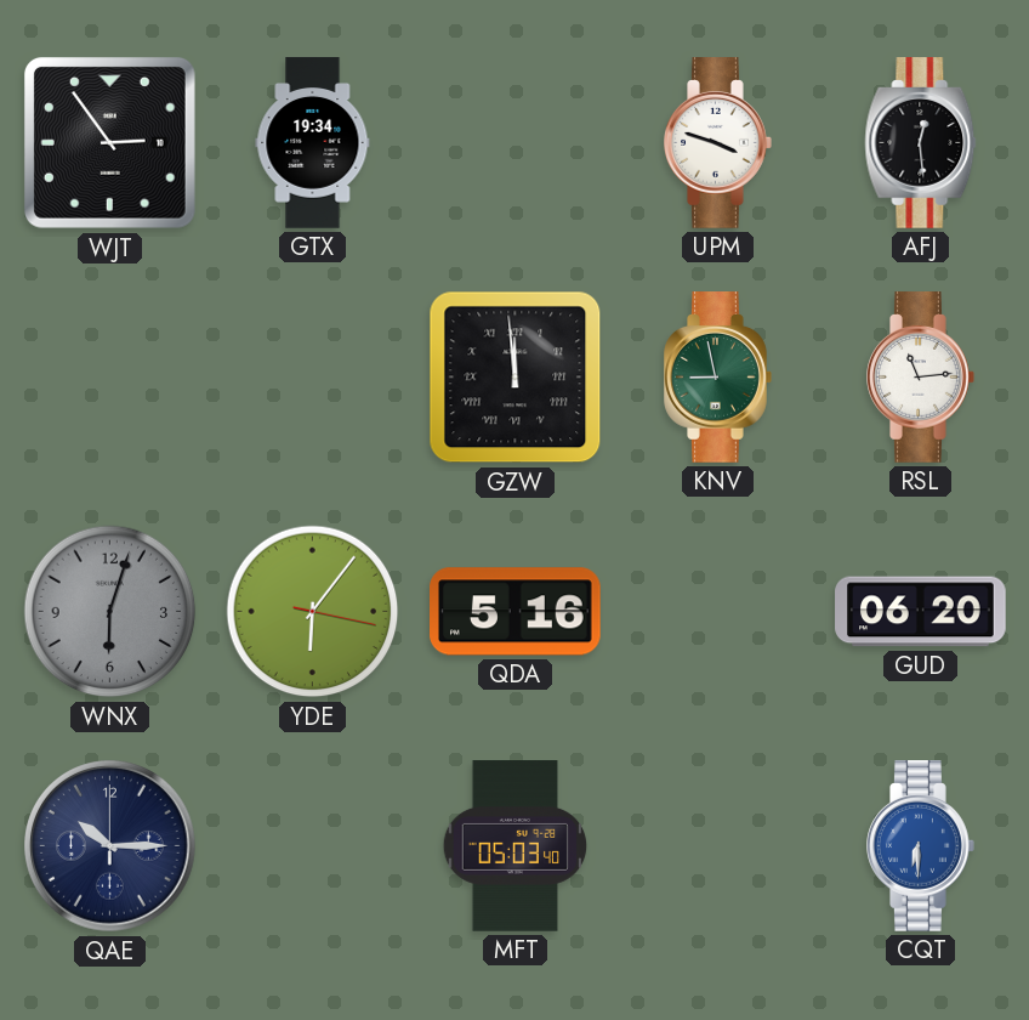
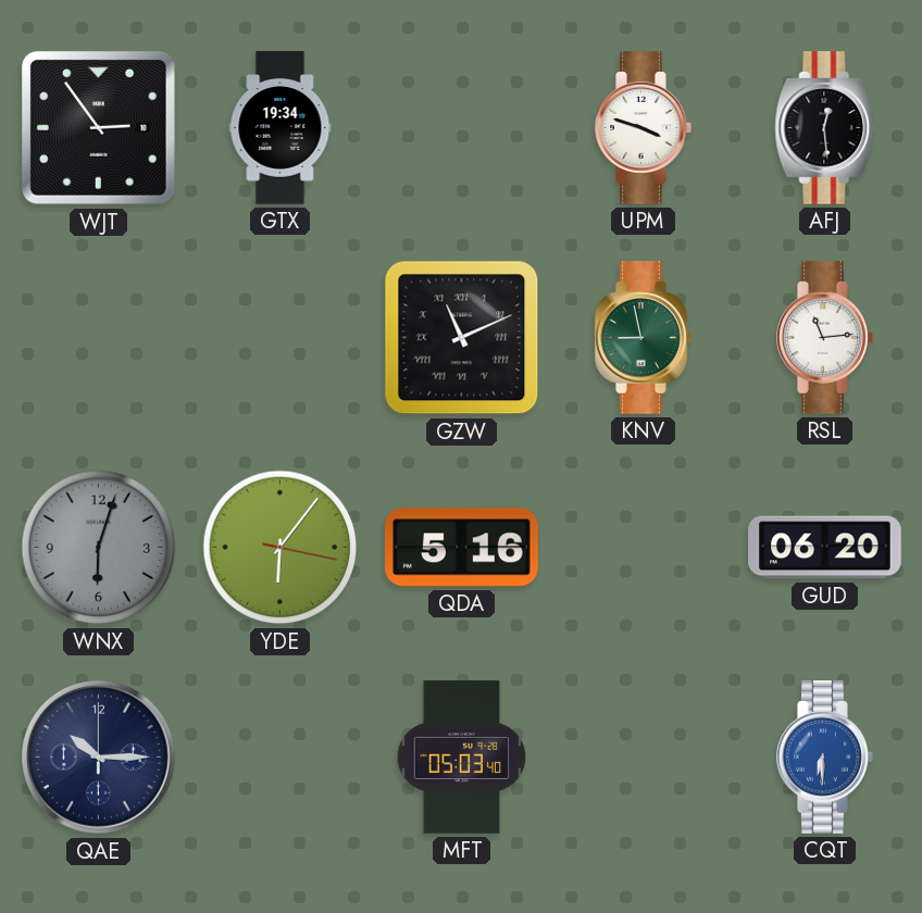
GZW: 11:59 -> 11:11
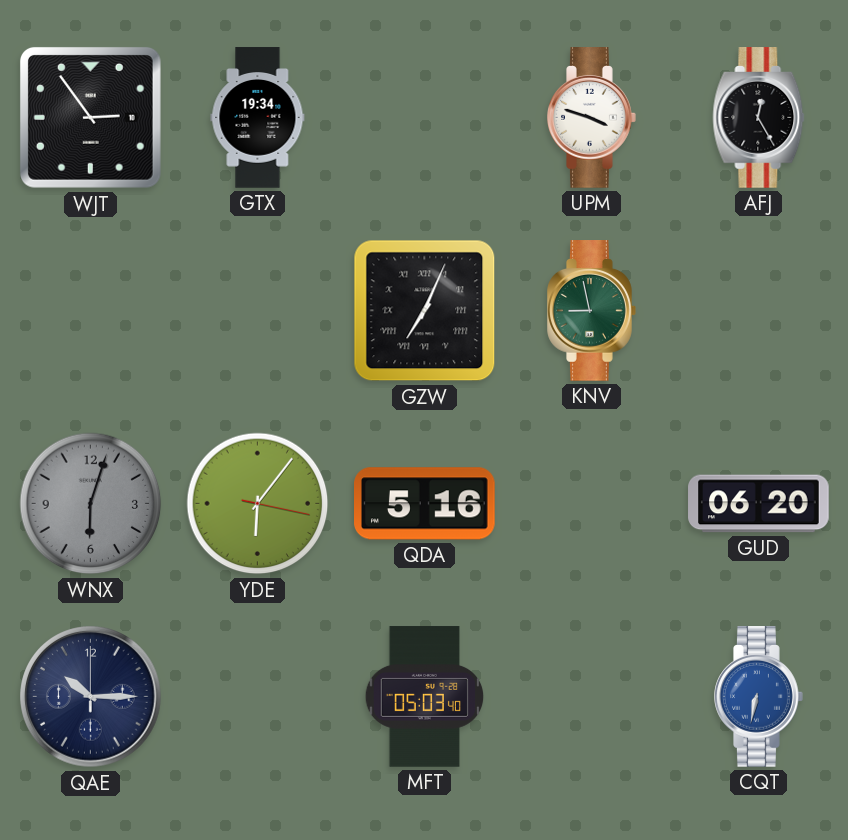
AFJ: 12:29 -> 12:25
GZW: 11:11 -> 7:04
RSL: 11:14 -> none
CQT: 6:30 -> 6:32
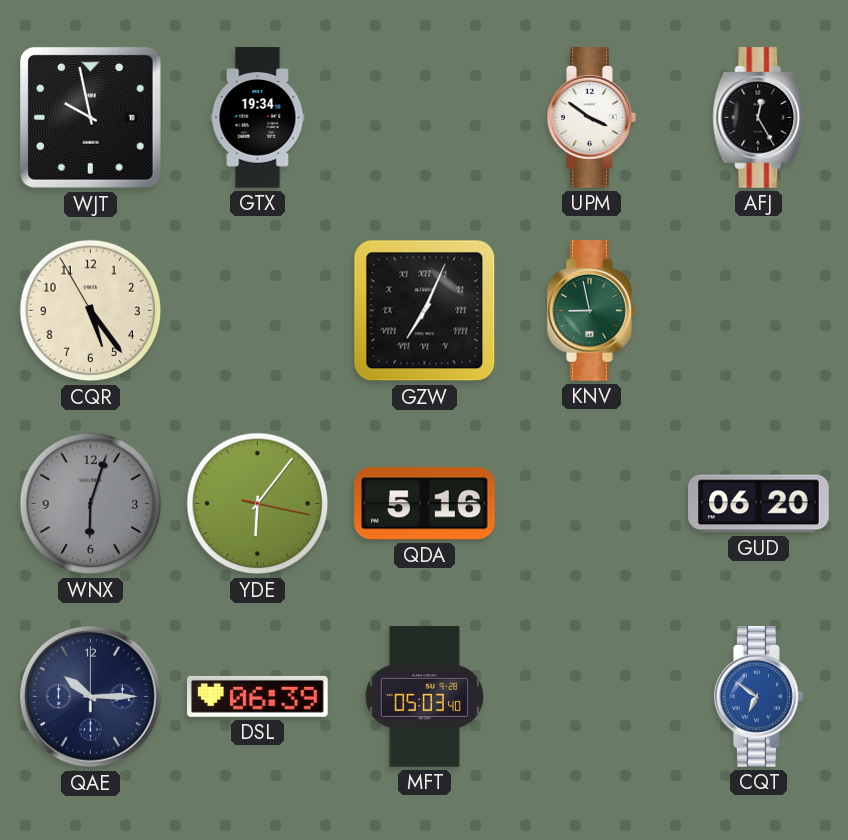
WJT: 2:54 -> 9:58
UPM: 3:48 -> 3:51
CQR: none -> 5:23
DSL: none -> 06:39
CQT: 6:32 -> 6:51
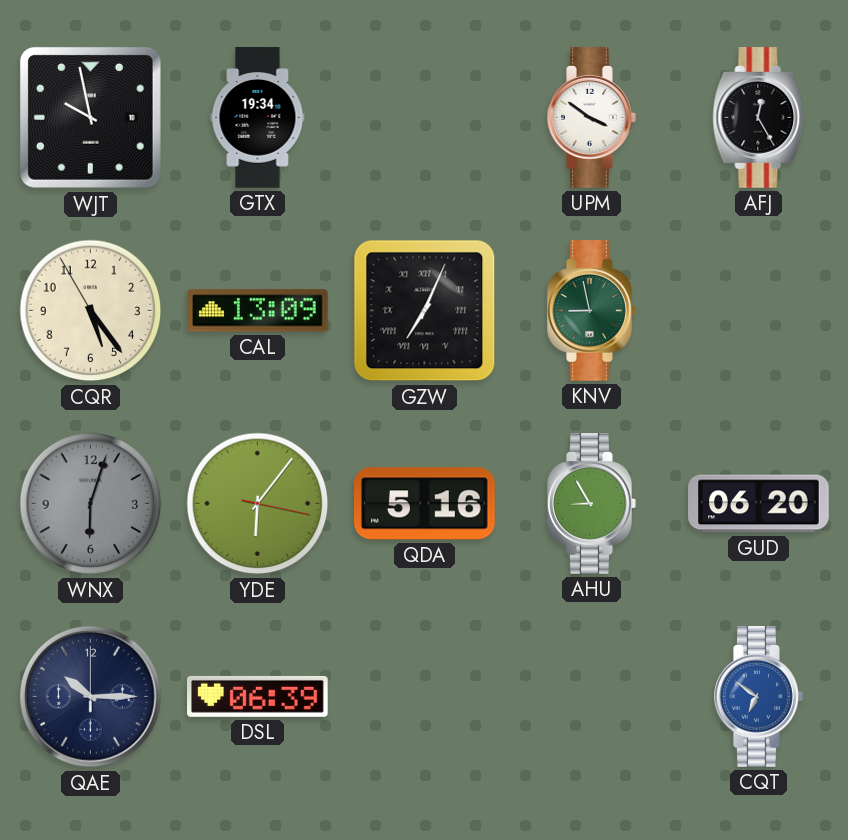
CAL: none -> 13:09
AHU: none -> 8:55
MFT: 05:03 -> none
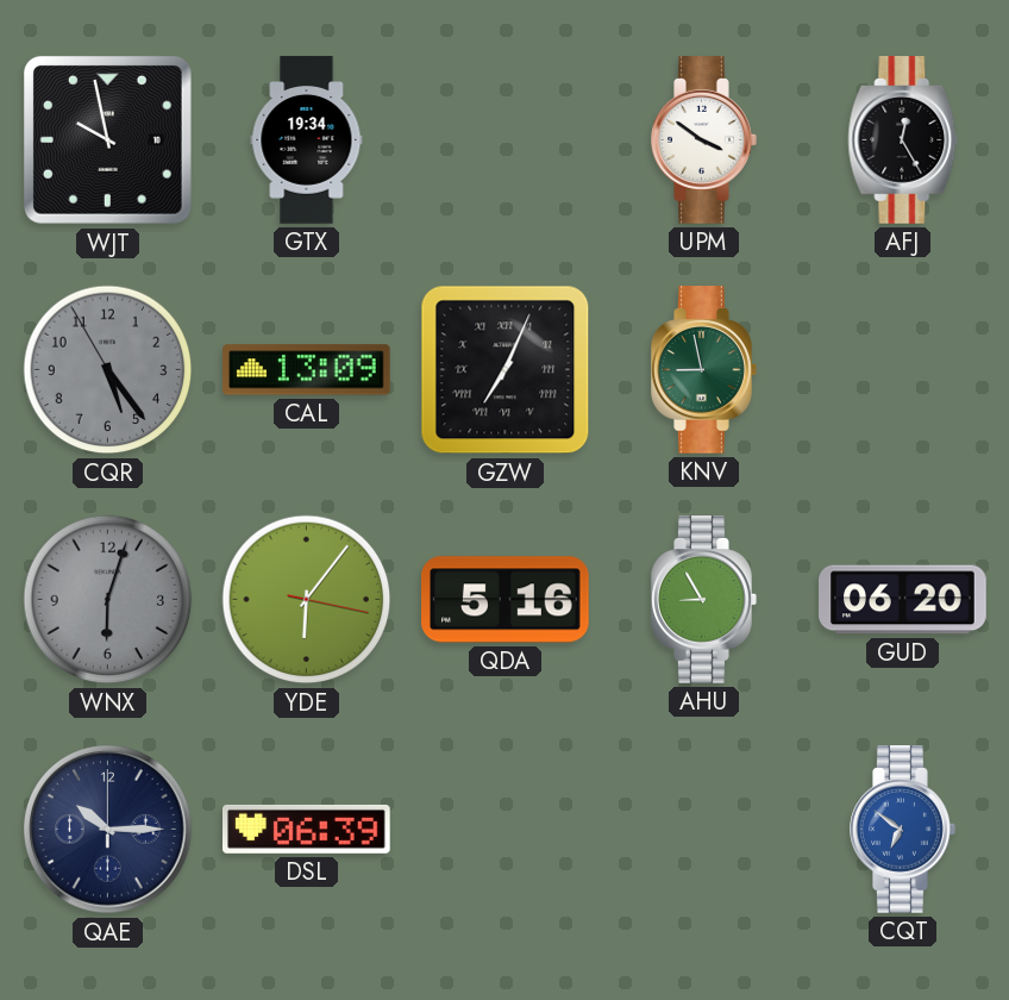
CQR dial: cream -> grey
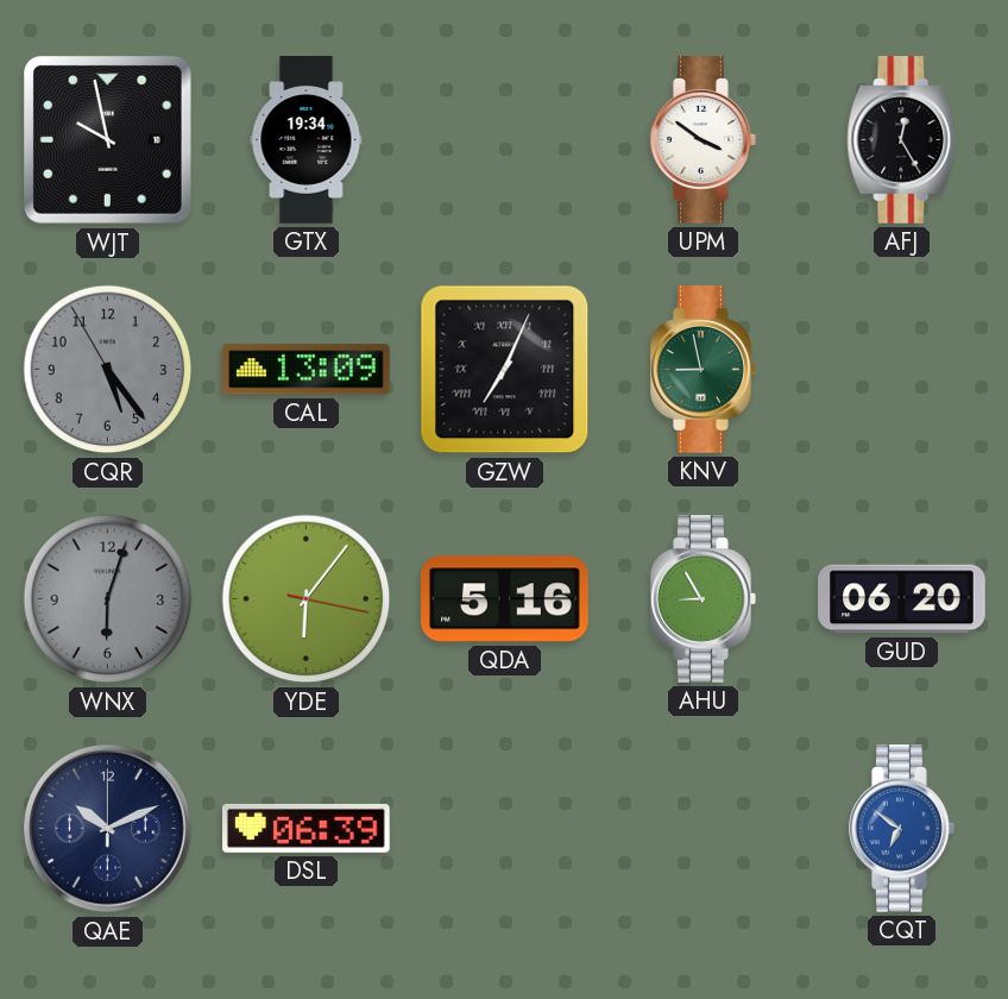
QAE: 10:15 -> 10:11
